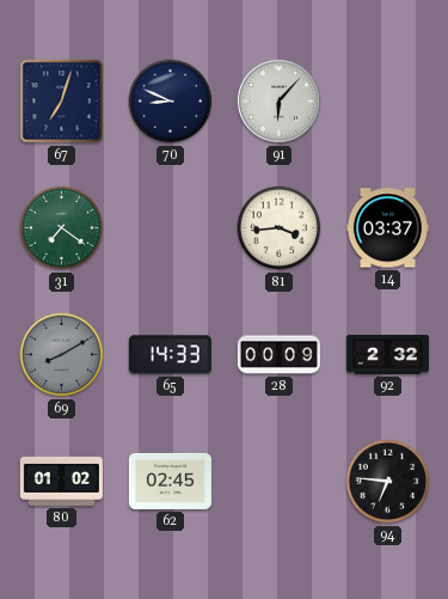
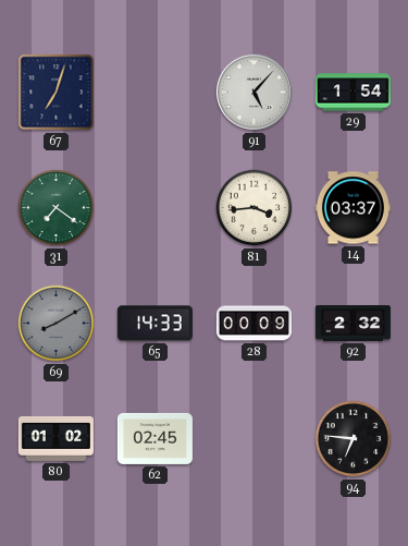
70: 8:49 -> none
91: 6:07 -> 5:07
29: none -> 1:54
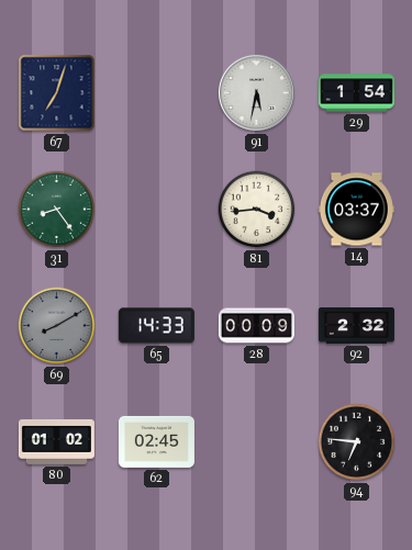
91: 5:07 -> 5:32
31: 7:21 -> 8:24
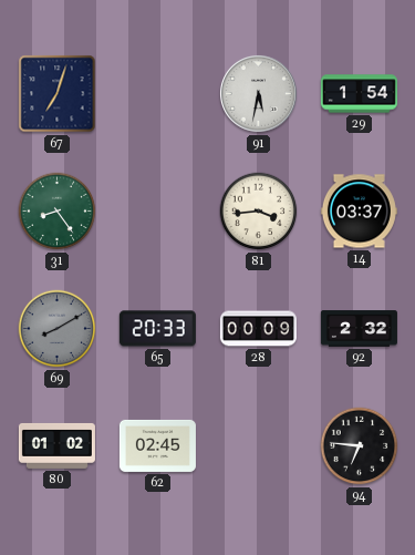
65: 14:33 -> 20:33
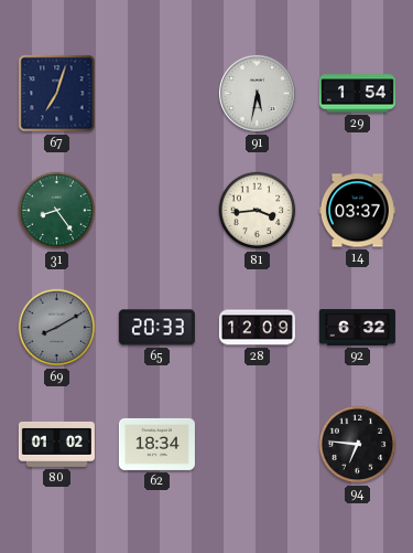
28: 00:09 -> 12:09
92: 2:32 -> 6:32
62: 02:45 -> 18:34
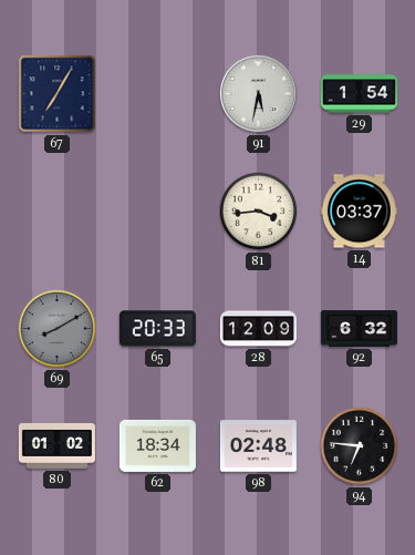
67: 7:03 -> 7:05
31: 8:24 -> none
98: none -> 02:48
